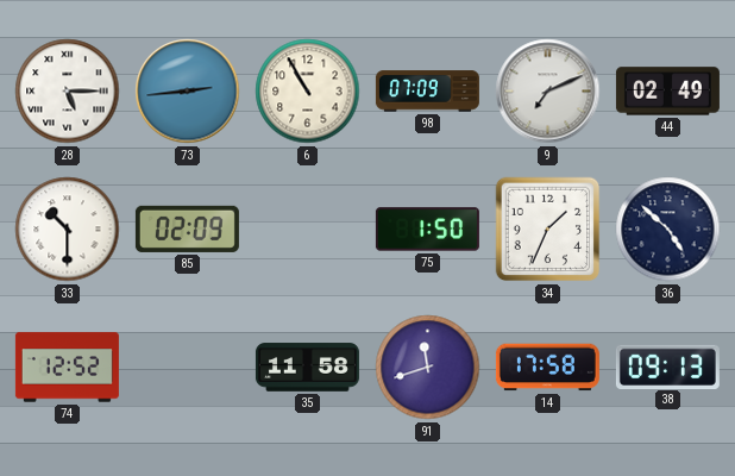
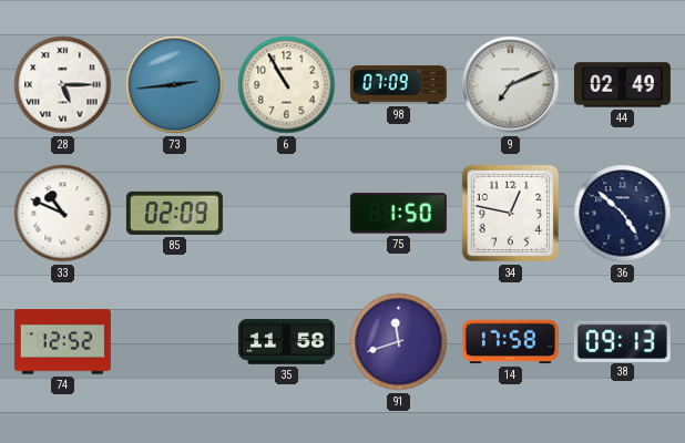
33: 10:30 -> 10:49
34: 1:34 -> 12:47
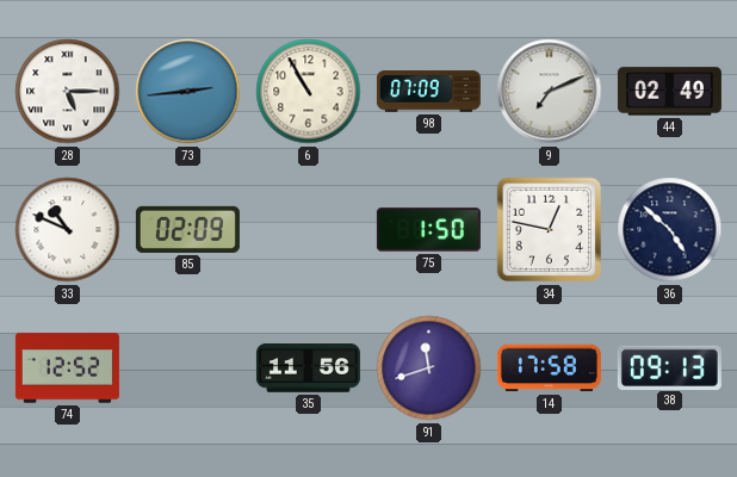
35: 11:58 -> 11:56
